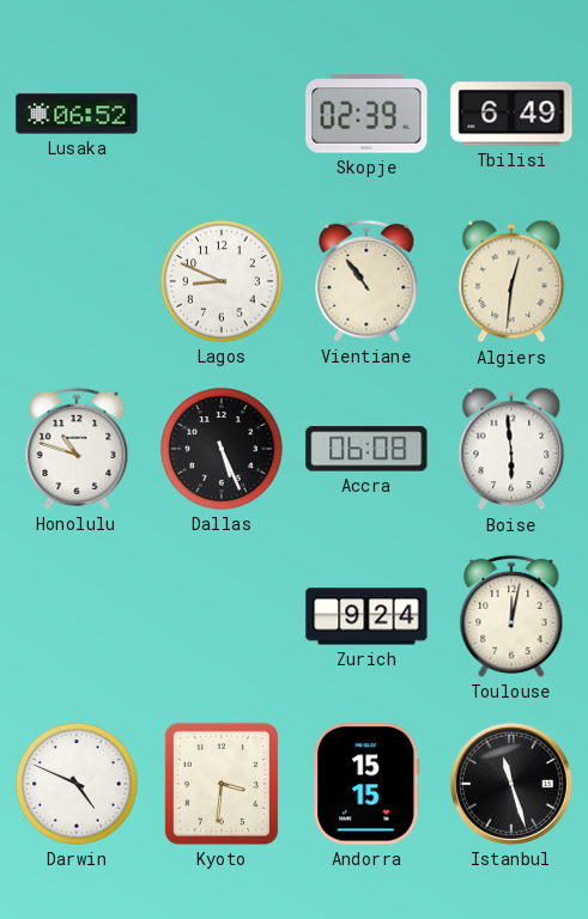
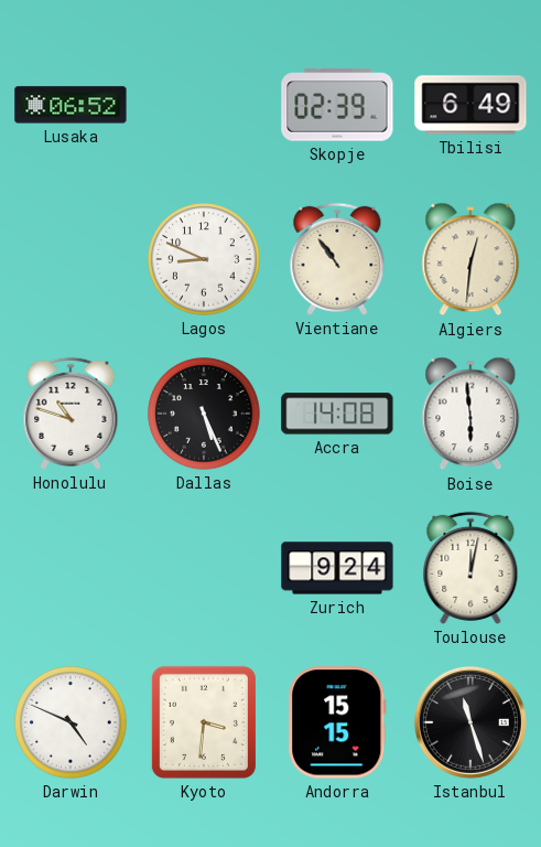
Accra: 06:08 -> 14:08
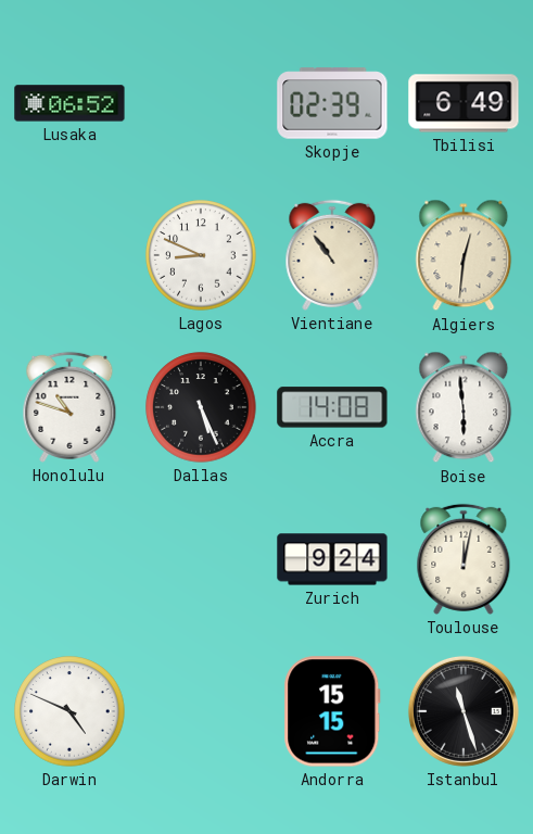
Kyoto: 3:31 -> none
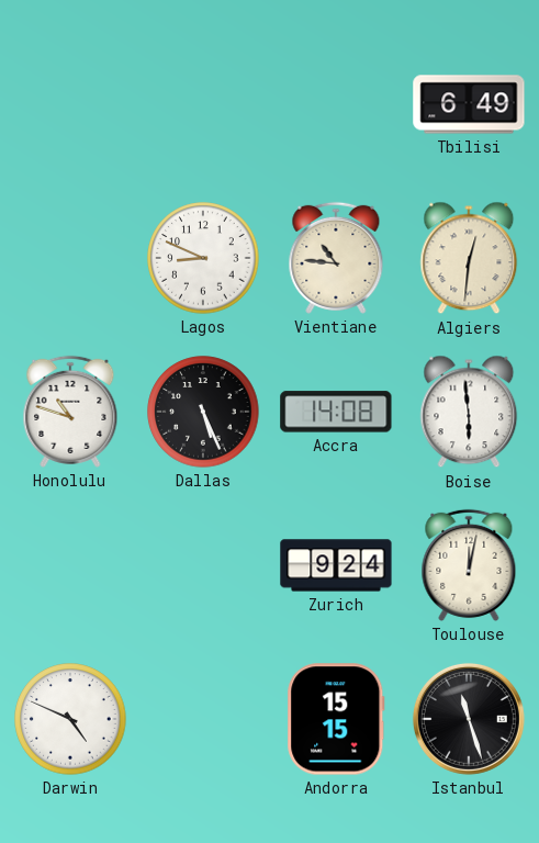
Lusaka: 06:52 -> none
Skopje: 02:39 -> none
Vientiane: 10:54 -> 10:46
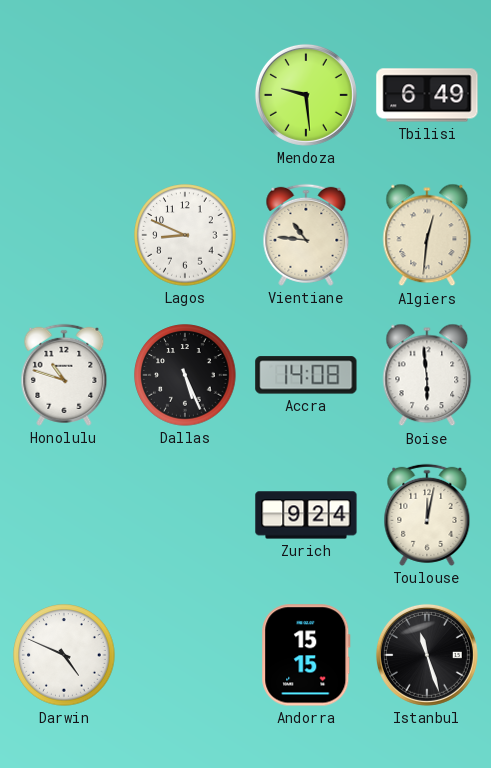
Mendoza: none -> 9:29
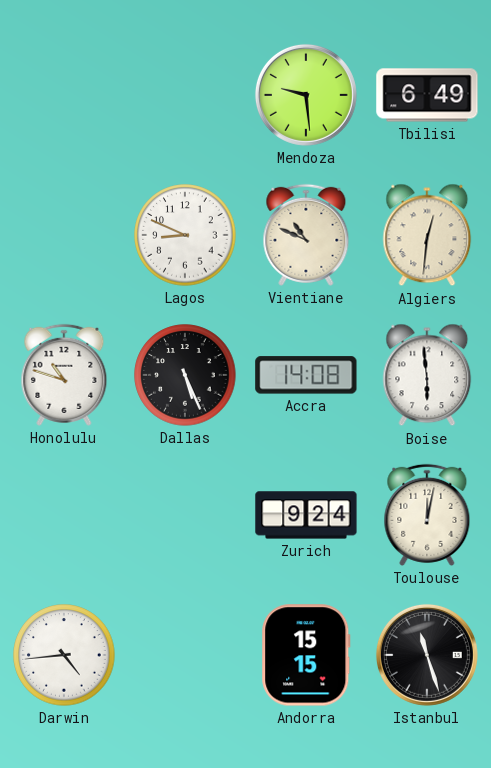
Vientiane: 10:46 -> 10:49
Darwin: 4:49 -> 4:44
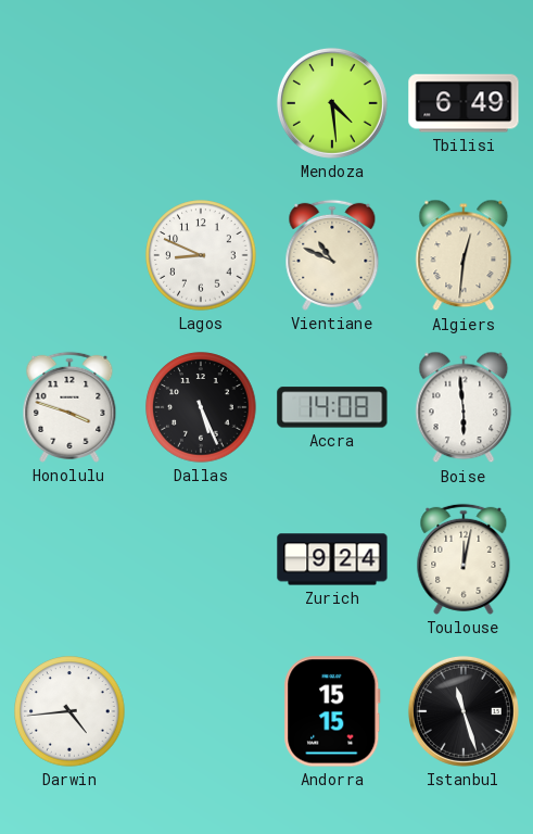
Mendoza: 9:29 -> 4:29
Honolulu: 10:48 -> 3:48
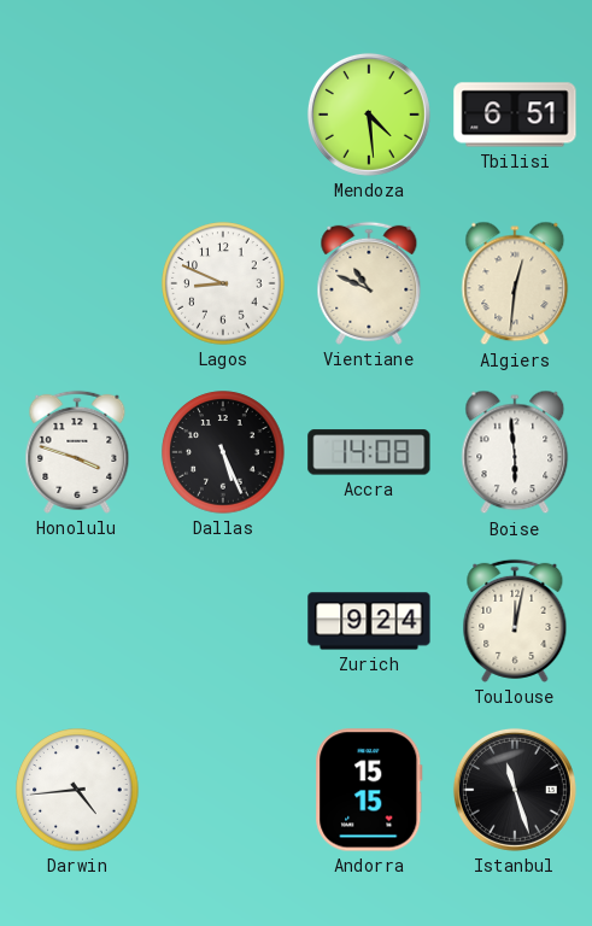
Tbilisi: 6:49 -> 6:51
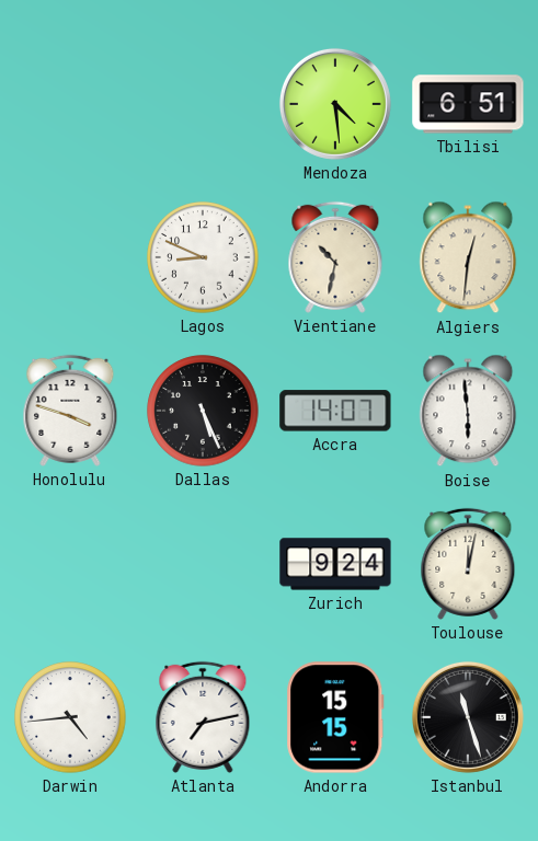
Vientiane: 10:49 -> 10:32
Accra: 14:08 -> 14:07
Atlanta: none -> 7:13
